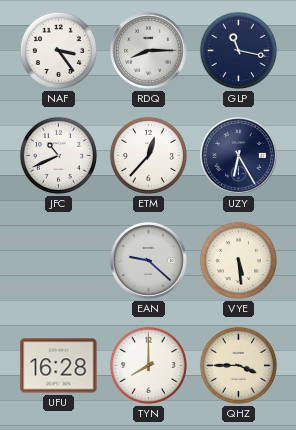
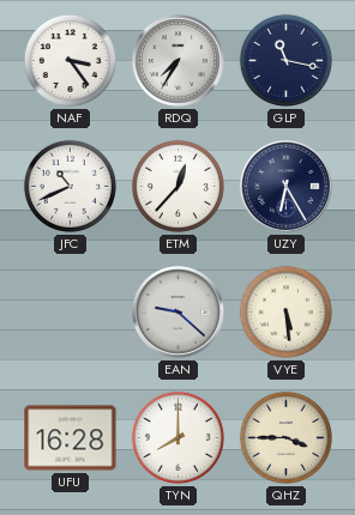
RDQ: 8:15 -> 7:35
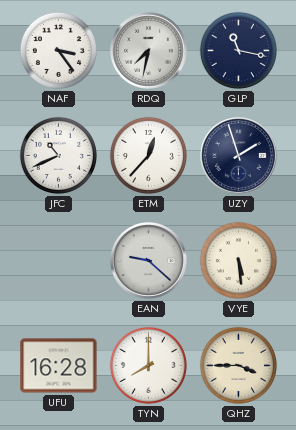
RDQ: 7:35 -> 7:32
UZY: 6:25 -> 1:57
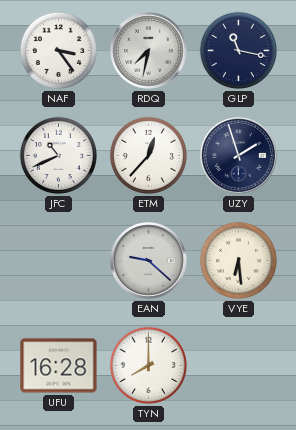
VYE: 5:29 -> 6:29
QHZ: 3:45 -> none
